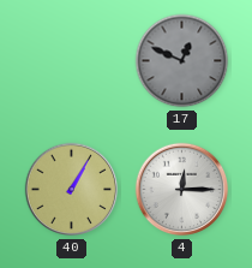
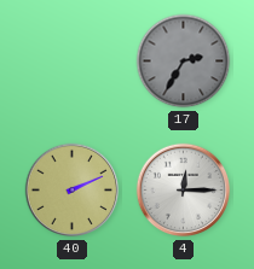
17: 12:49 -> 2:35
40: 1:05 -> 2:11
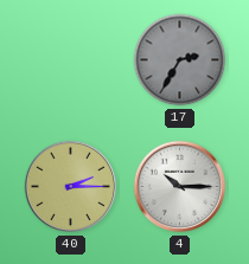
40: 2:11 -> 2:15
4: 12:15 -> 10:15
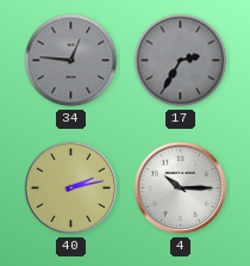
34: none -> 12:46
40: 2:15 -> 2:13
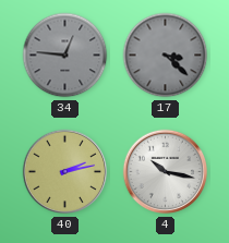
17: 2:35 -> 3:22
4: 10:15 -> 10:17
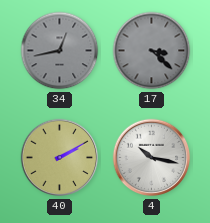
34: 12:46 -> 12:43
40: 2:13 -> 2:10
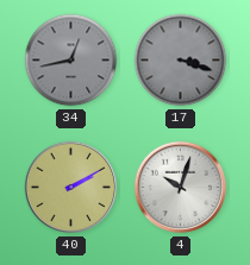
17: 3:22 -> 3:18
4: 10:17 -> 10:03
